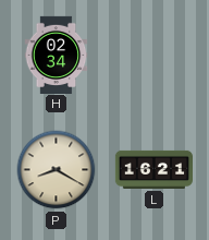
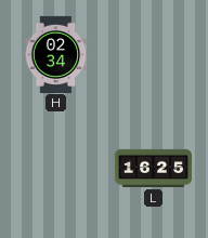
P: 8:20 -> none
L: 16:21 -> 16:25
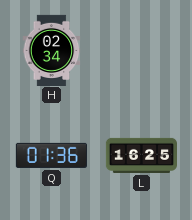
Q: none -> 01:36
